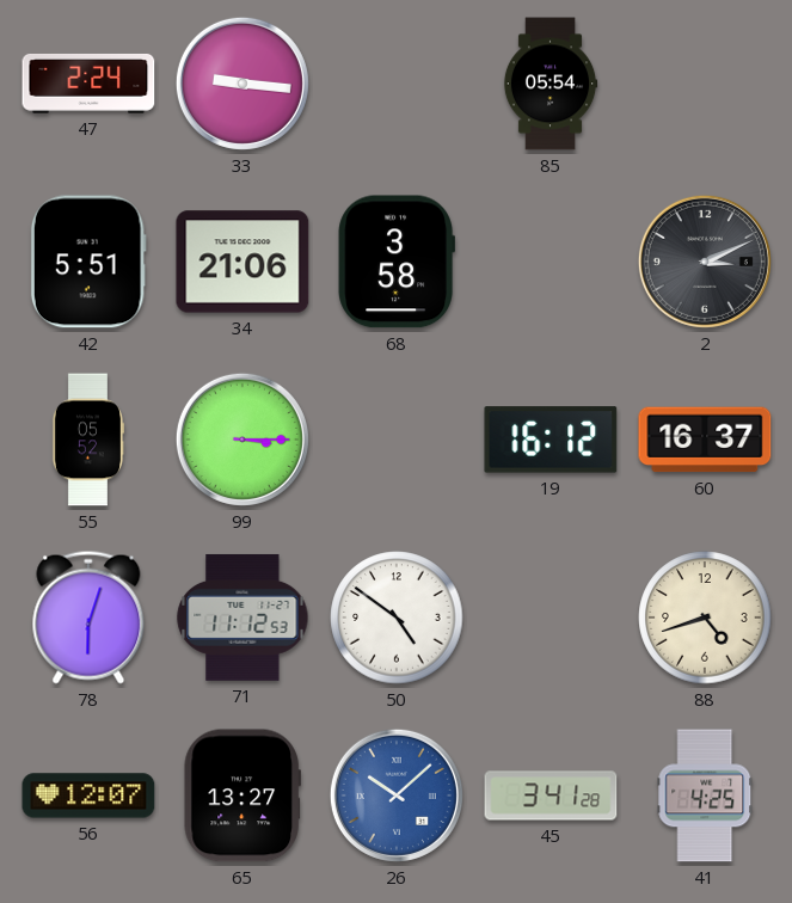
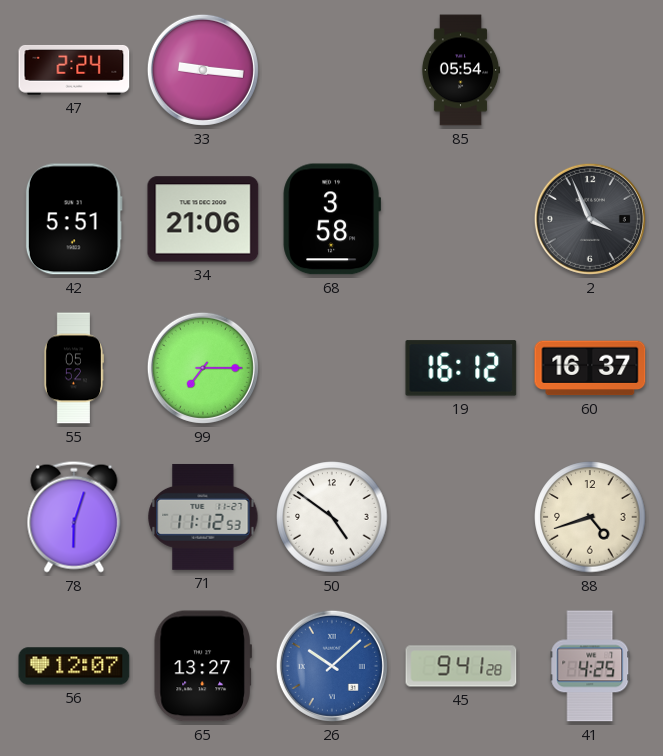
2: 3:11 -> 3:56
99: 3:15 -> 7:15
45: 3:41 -> 9:41
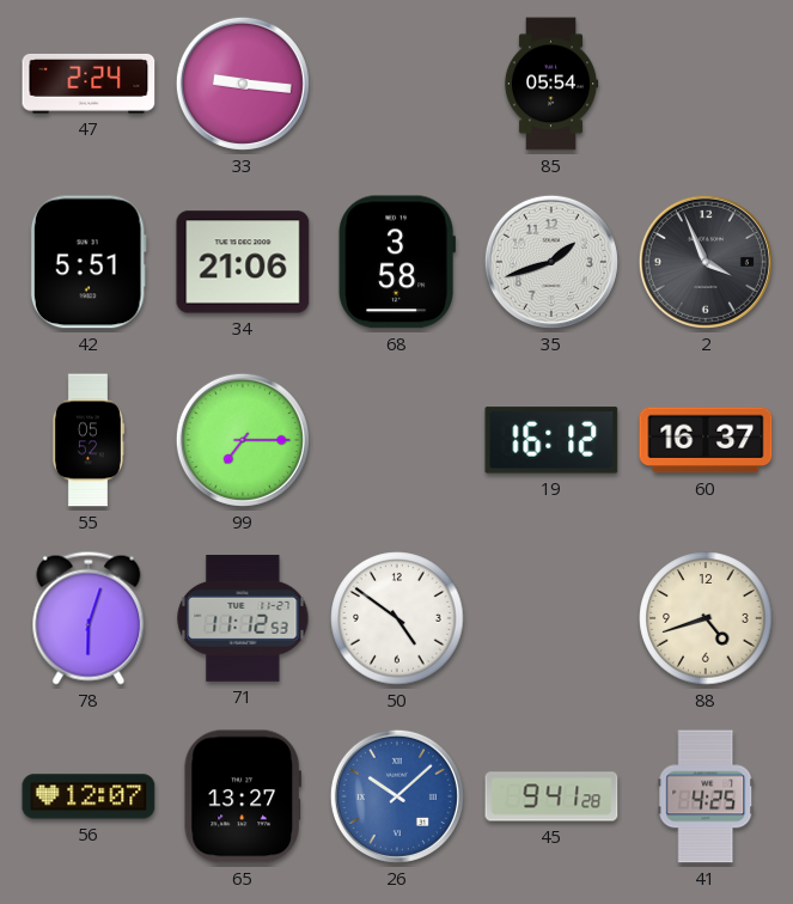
35: none -> 1:42
